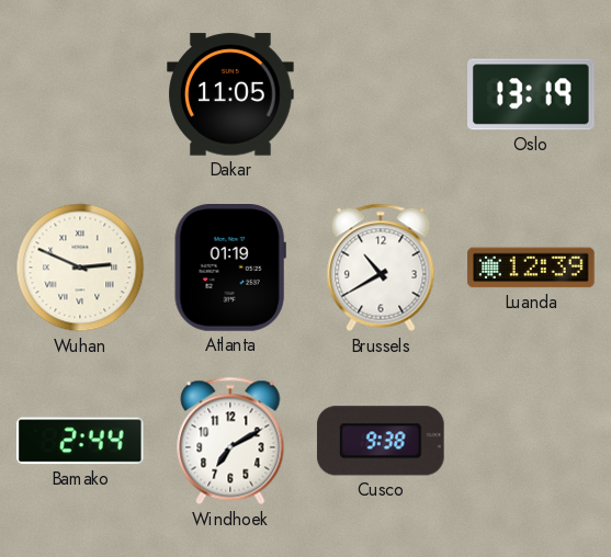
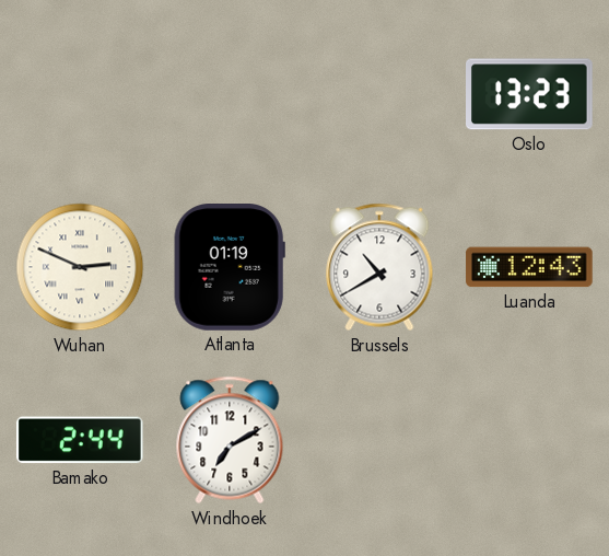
Dakar: 11:05 -> none
Oslo: 13:19 -> 13:23
Luanda: 12:39 -> 12:43
Cusco: 9:38 -> none
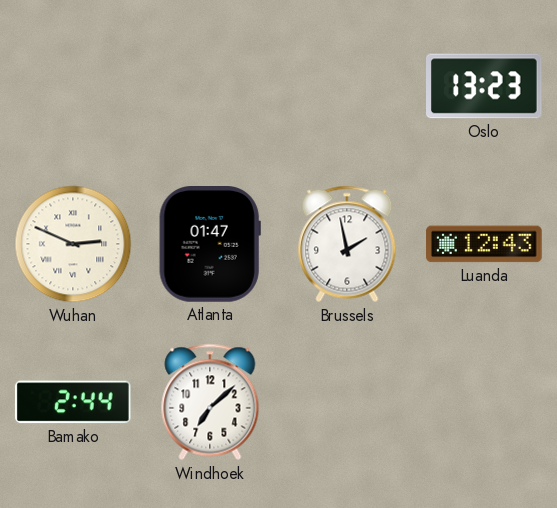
Atlanta: 01:19 -> 01:47
Brussels: 10:40 -> 1:58
Windhoek: 7:10 -> 7:08
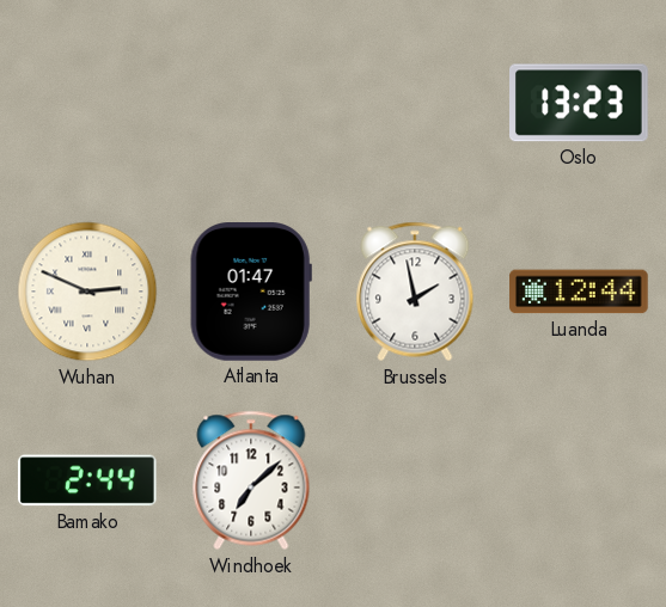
Luanda: 12:43 -> 12:44
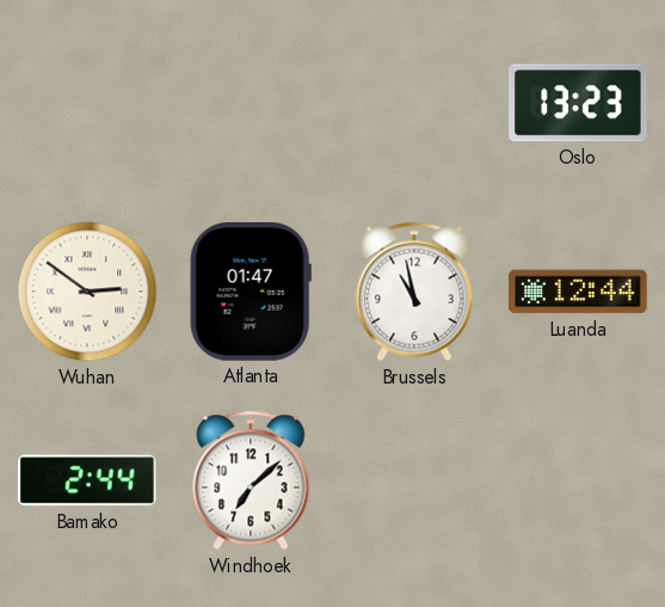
Wuhan: 2:49 -> 2:51
Brussels: 1:58 -> 10:58
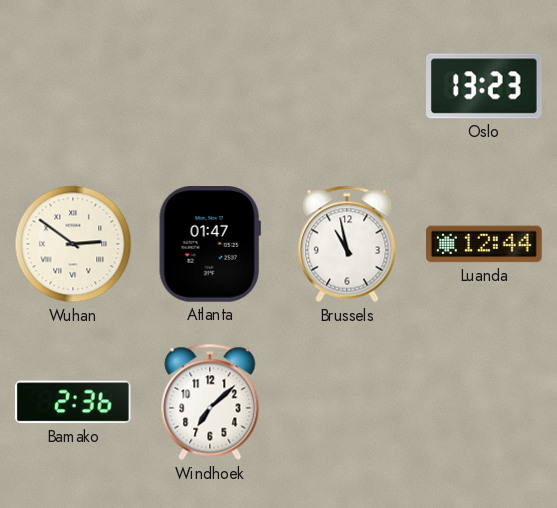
Bamako: 2:44 -> 2:36
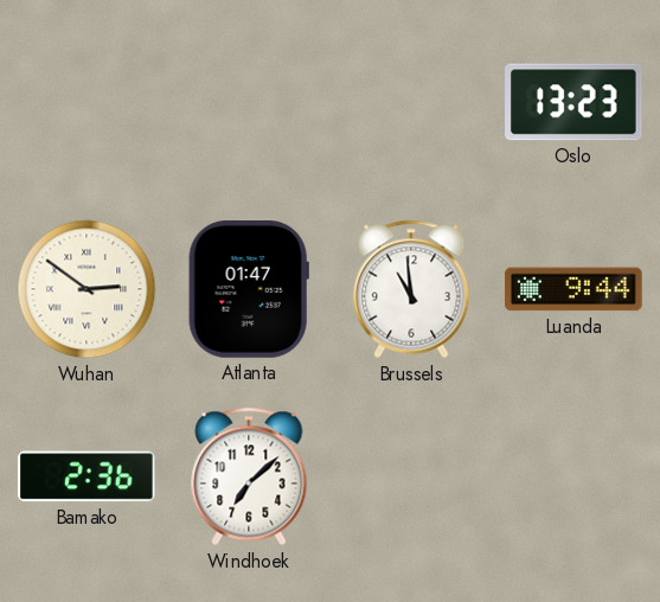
Brussels: 10:58 -> 10:59
Luanda: 12:44 -> 9:44
